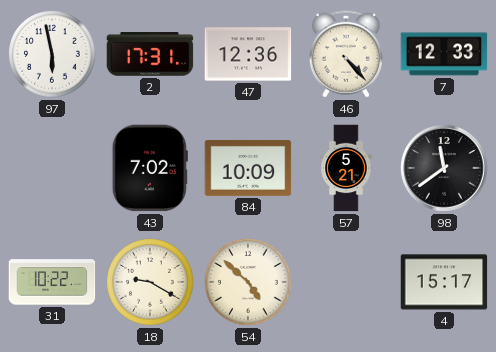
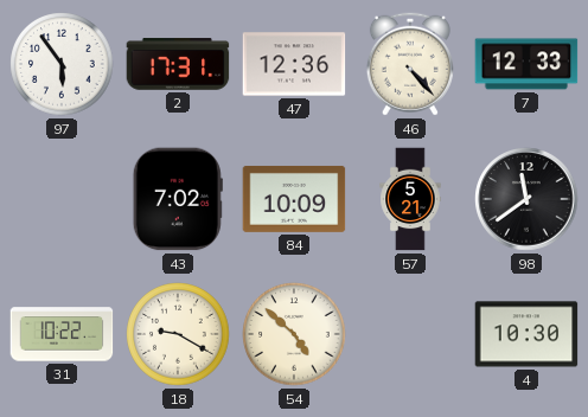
97: 5:58 -> 5:54
4: 15:17 -> 10:30
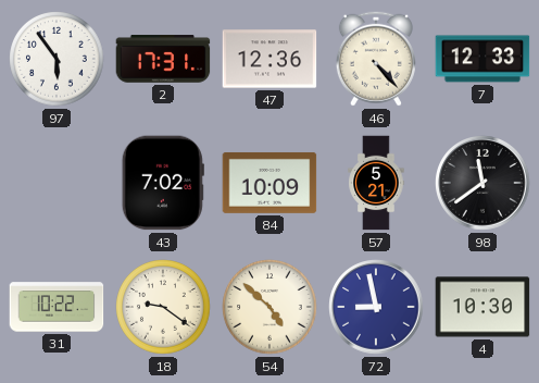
18: 9:20 -> 9:21
72: none -> 8:58
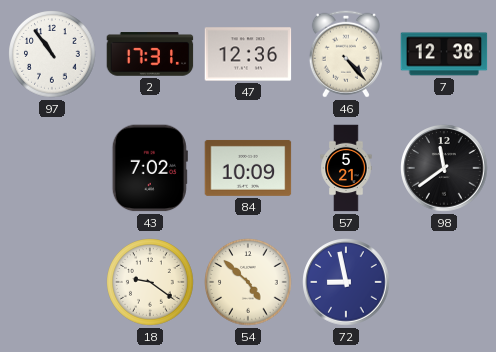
97: 5:54 -> 10:54
7: 12:33 -> 12:38
31: 10:22 -> none
4: 10:30 -> none
